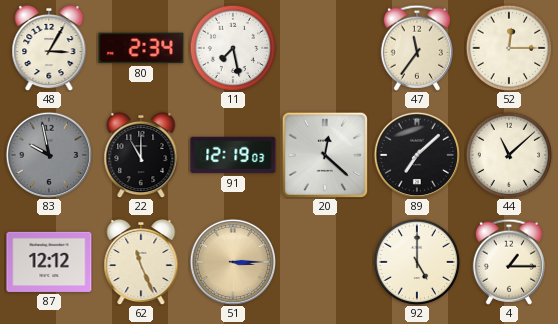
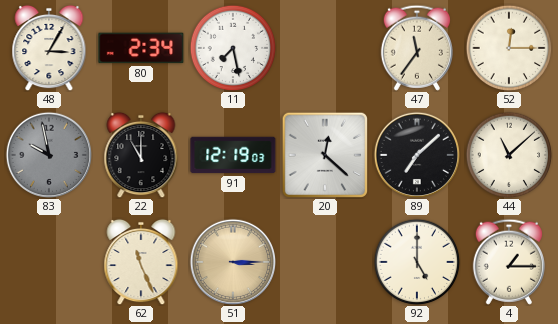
87: 12:12 -> none
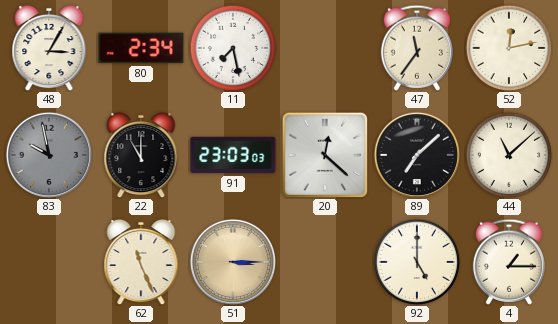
52: 12:15 -> 12:13
91: 12:19 -> 23:03
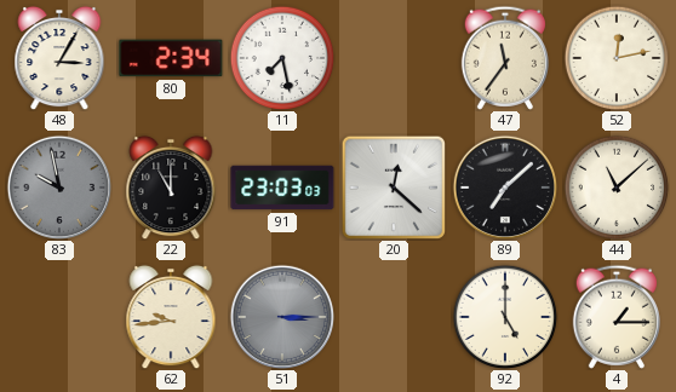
62: 11:26 -> 9:44
51 dial: champagne -> grey
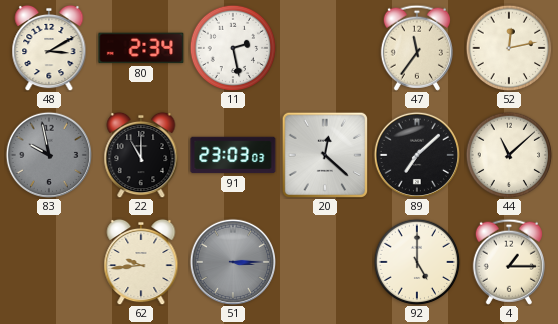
48: 3:05 -> 3:10
11: 7:28 -> 2:28
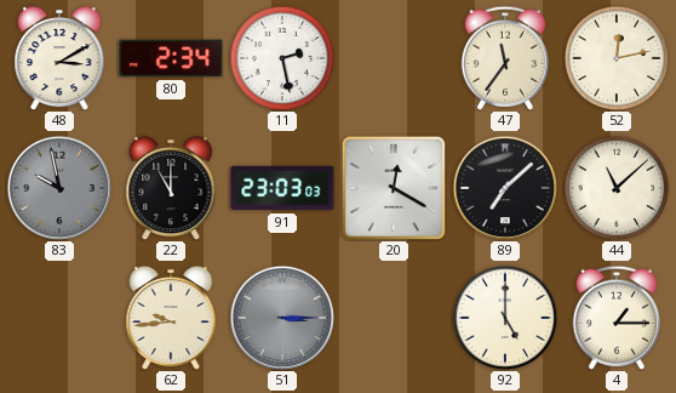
20: 12:22 -> 12:20
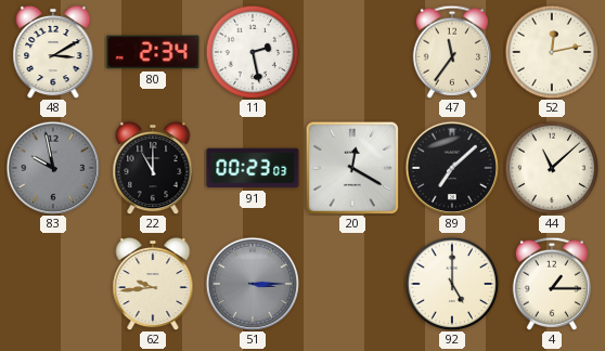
91: 23:03 -> 00:23
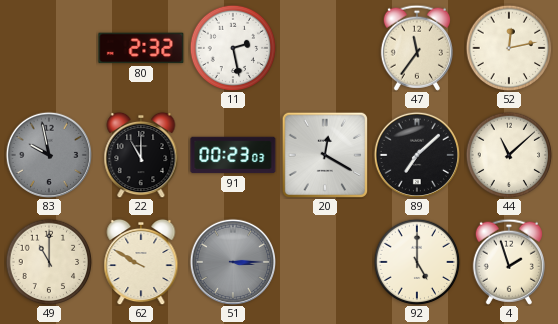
48: 3:10 -> none
80: 2:34 -> 2:32
49: none -> 11:00
62: 9:44 -> 9:50
4: 1:15 -> 1:57
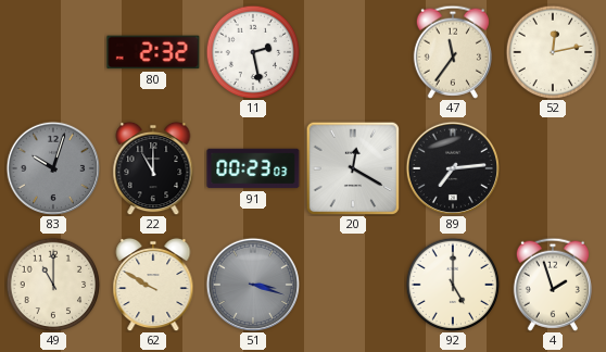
83: 9:58 -> 10:03
89: 7:08 -> 7:14
44: 11:08 -> none
51: 3:15 -> 3:18
